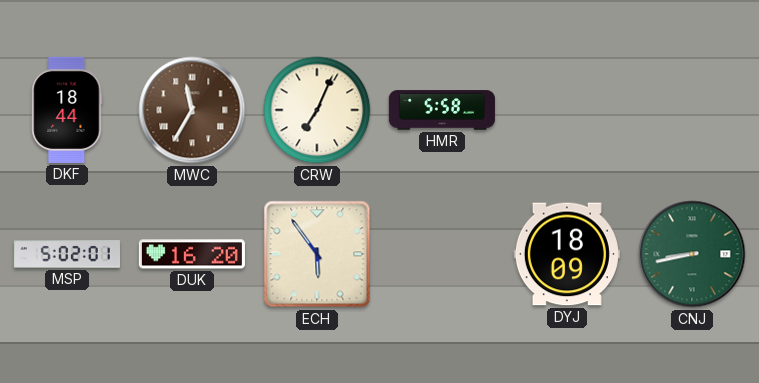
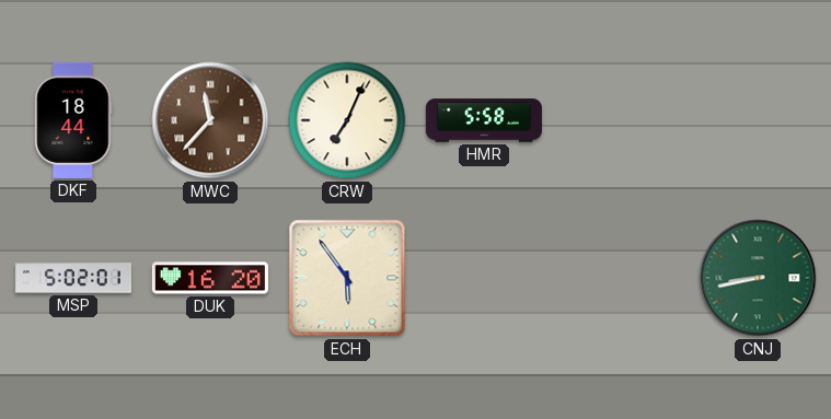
MWC: 11:35 -> 11:37
DYJ: 18:09 -> none
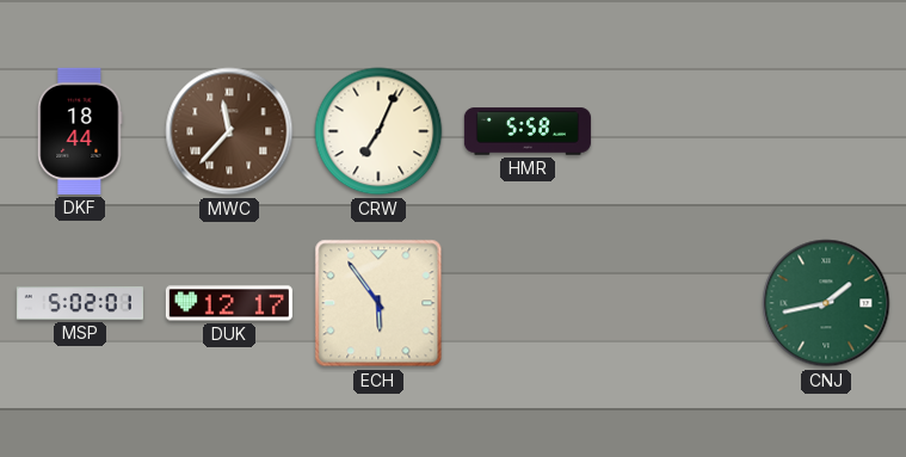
DUK: 16:20 -> 12:17
CNJ: 8:43 -> 1:43
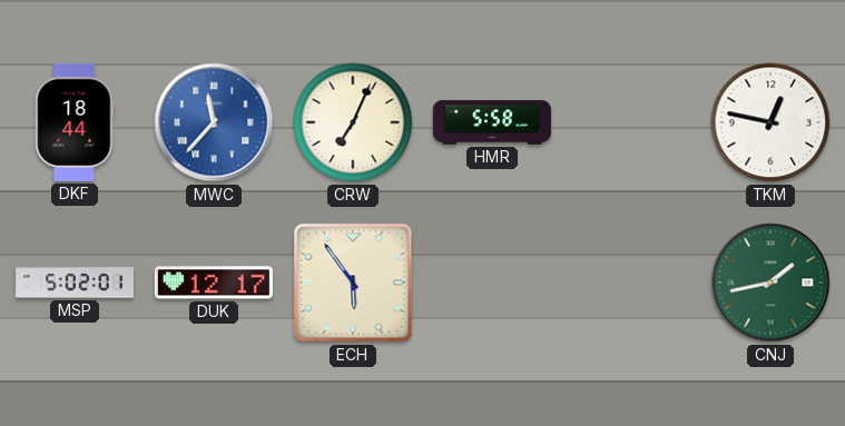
MWC dial: brown -> blue
TKM: none -> 12:47
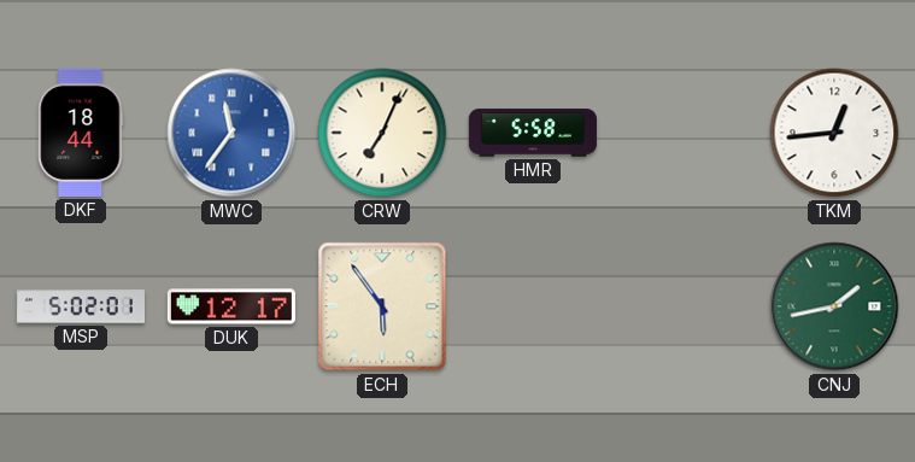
MWC: 11:37 -> 11:36
TKM: 12:47 -> 12:44
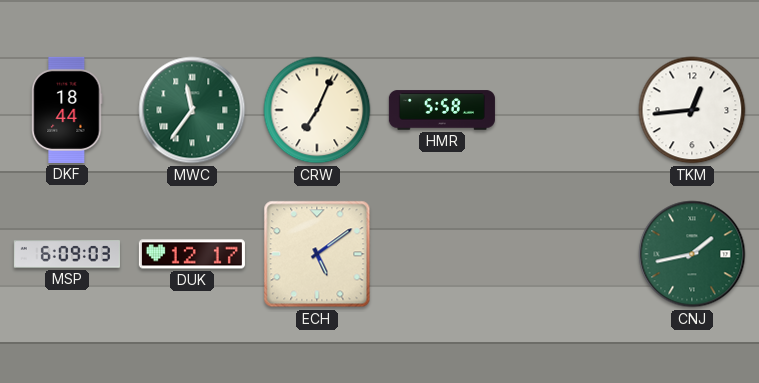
MWC dial: blue -> green
MSP: 5:02 -> 6:09
ECH: 5:54 -> 5:09
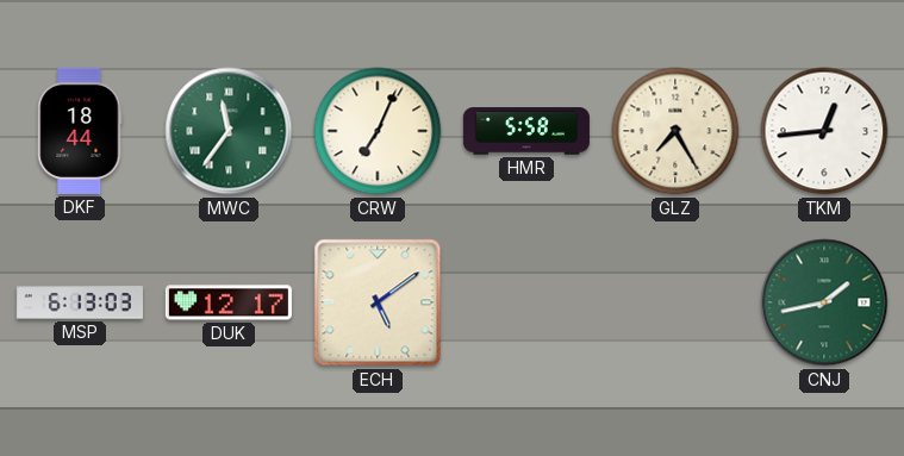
GLZ: none -> 7:25
MSP: 6:09 -> 6:13
